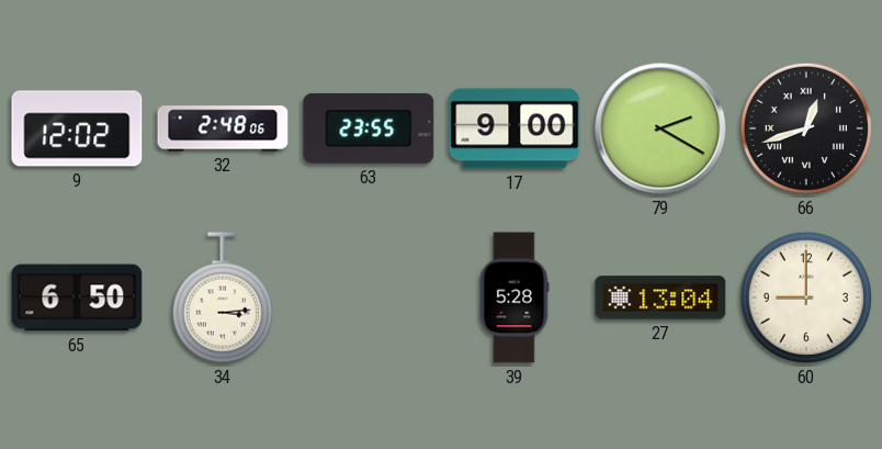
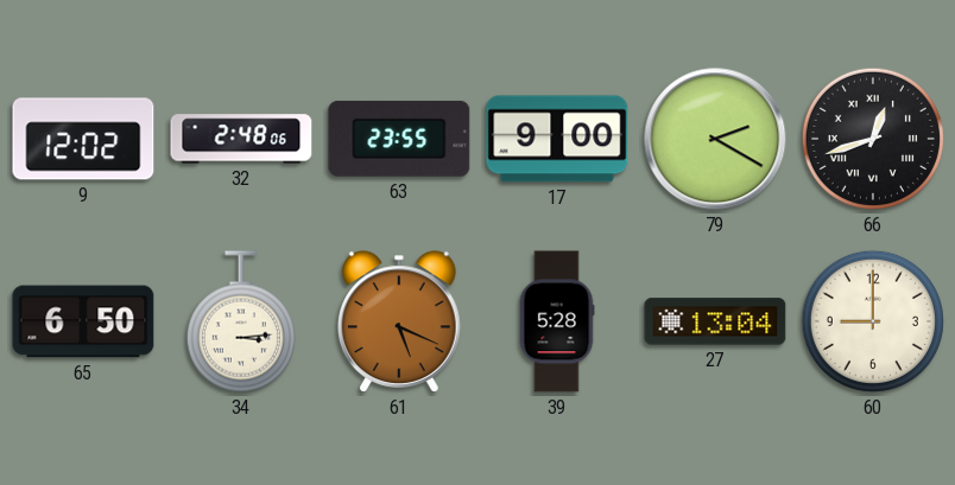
61: none -> 5:19
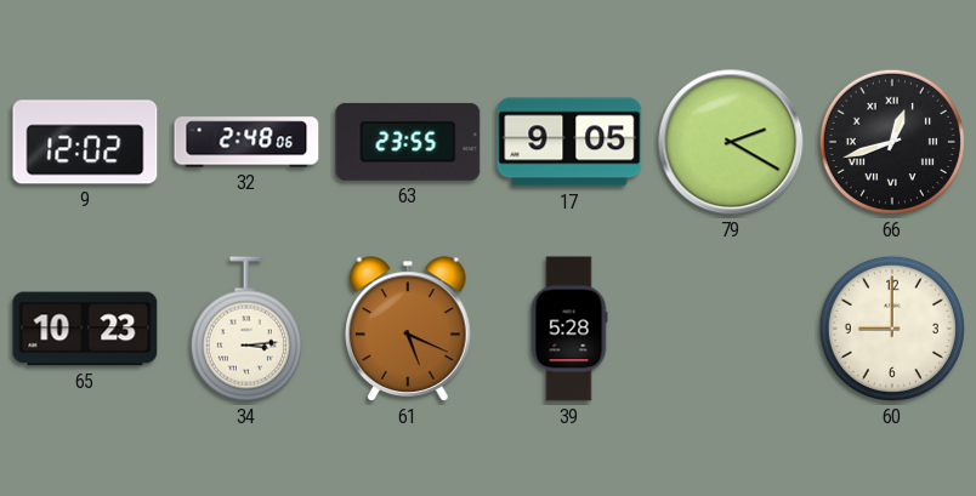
17: 9:00 -> 9:05
65: 6:50 -> 10:23
27: 13:04 -> none
